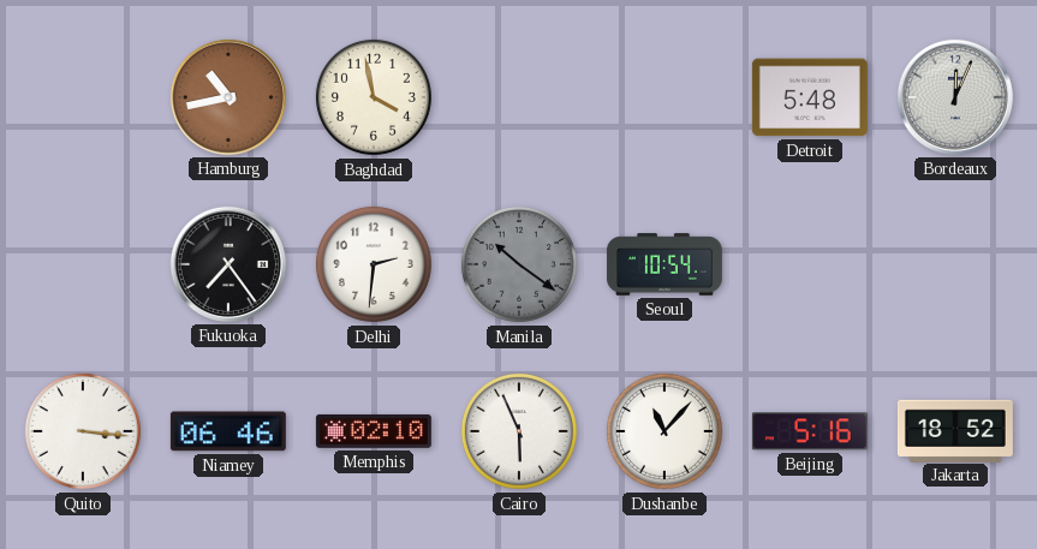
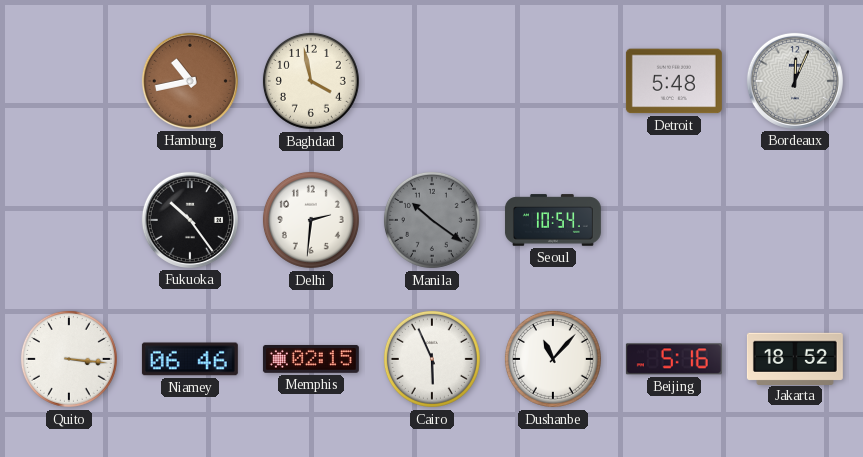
Fukuoka: 7:24 -> 10:24
Memphis: 02:10 -> 02:15
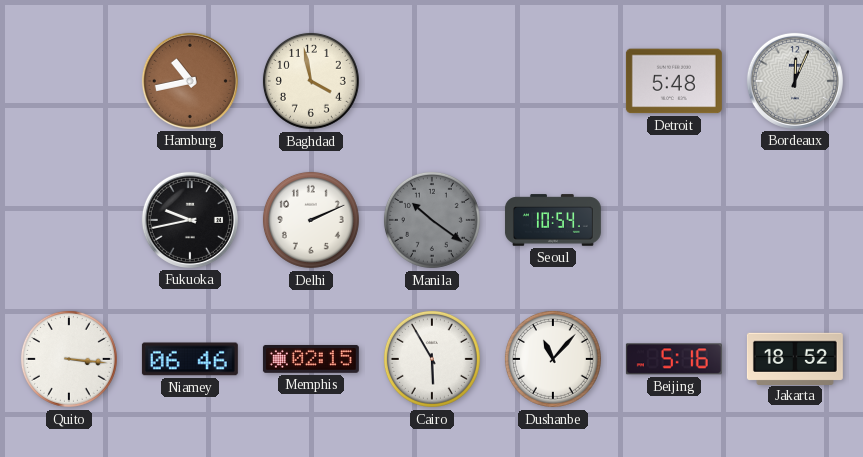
Fukuoka: 10:24 -> 9:43
Delhi: 2:31 -> 2:11
Cairo: 5:56 -> 5:55
